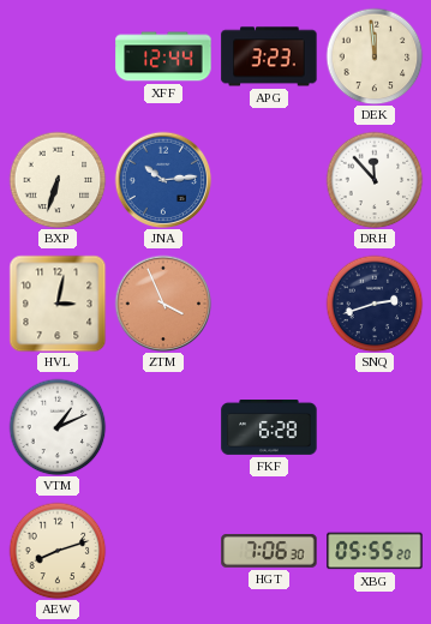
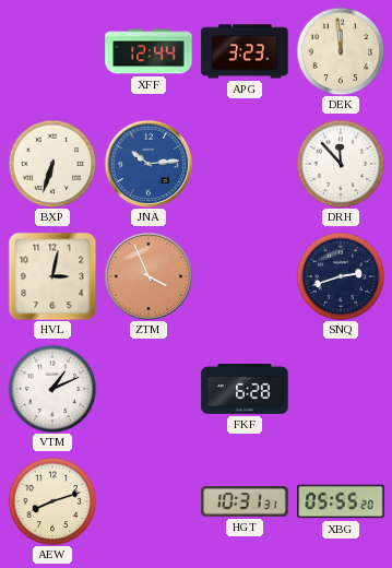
HGT: 7:06 -> 10:31
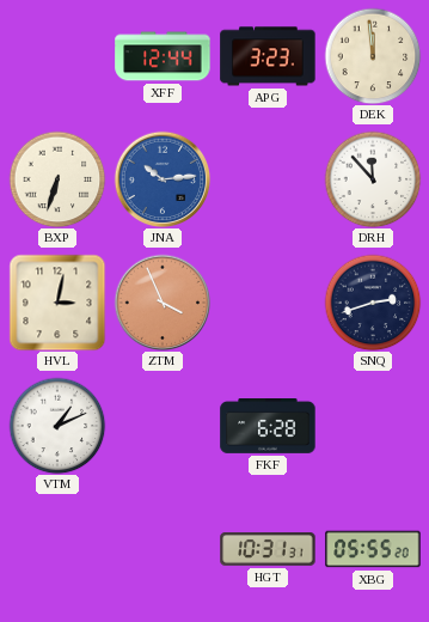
AEW: 8:12 -> none
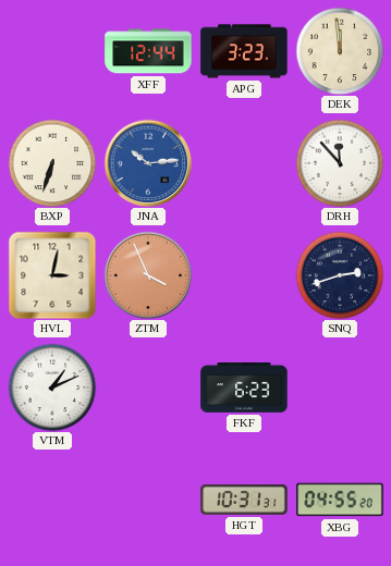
FKF: 6:28 -> 6:23
XBG: 05:55 -> 04:55
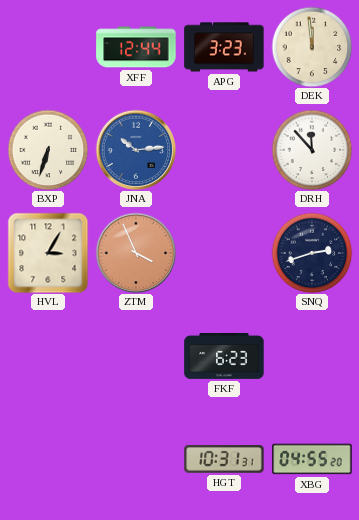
HVL: 3:02 -> 3:05
VTM: 1:11 -> none
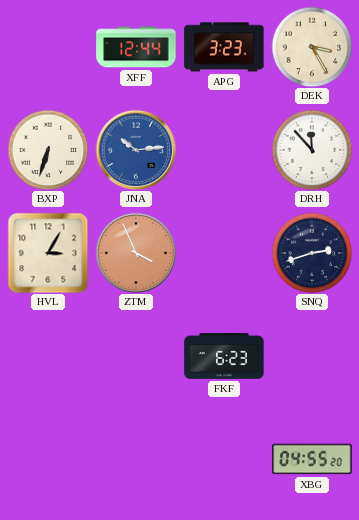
DEK: 11:59 -> 3:25
HGT: 10:31 -> none
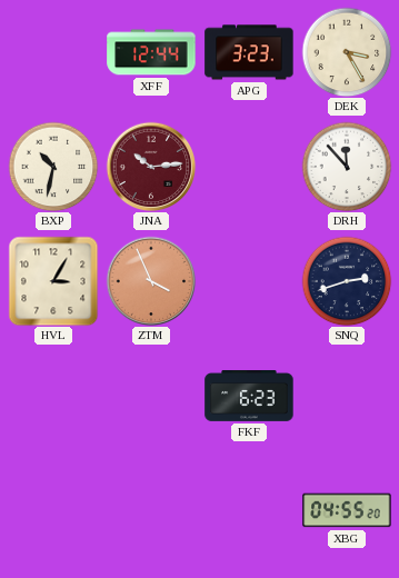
BXP: 6:33 -> 10:32
JNA dial: blue -> burgundy
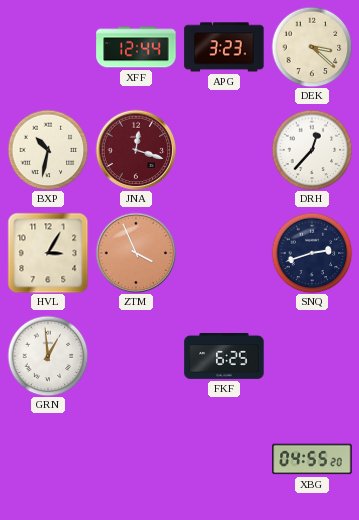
DEK: 3:25 -> 3:22
JNA: 10:14 -> 12:18
DRH: 11:53 -> 12:37
GRN: none -> 12:59
FKF: 6:23 -> 6:25
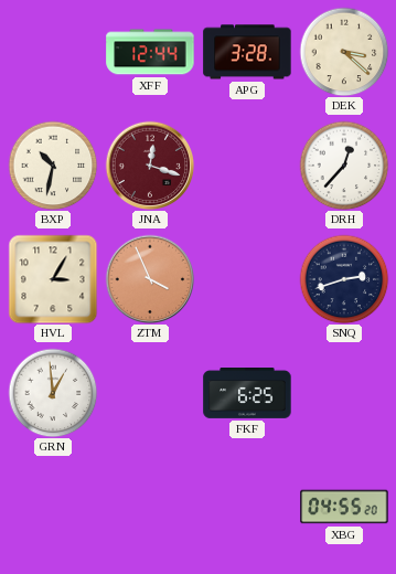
APG: 3:23 -> 3:28
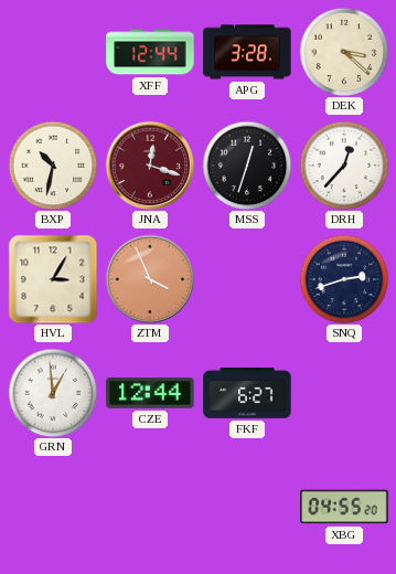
MSS: none -> 12:33
CZE: none -> 12:44
FKF: 6:25 -> 6:27
